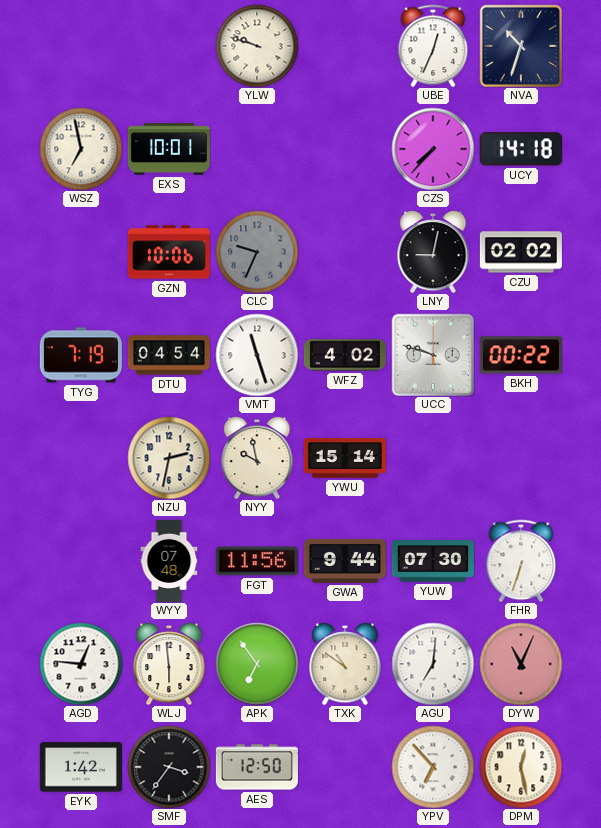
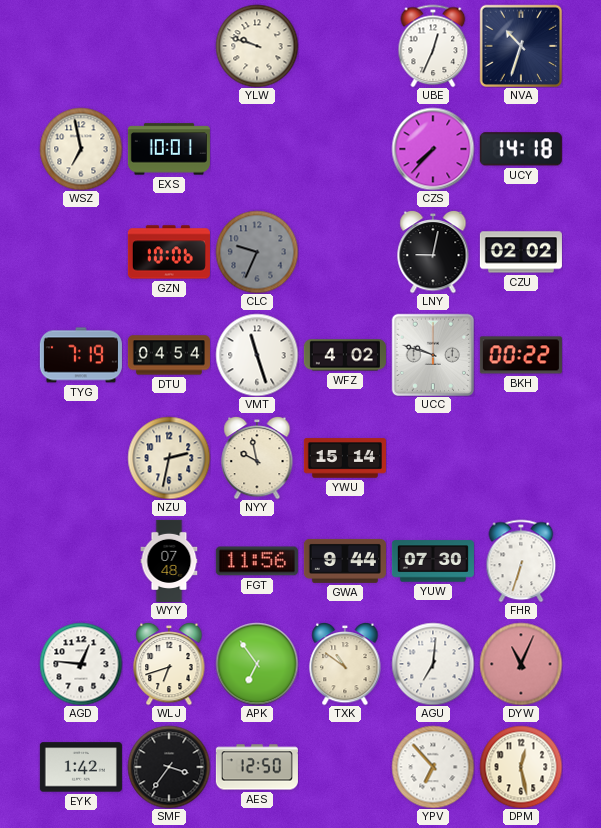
WLJ: 5:59 -> 6:42
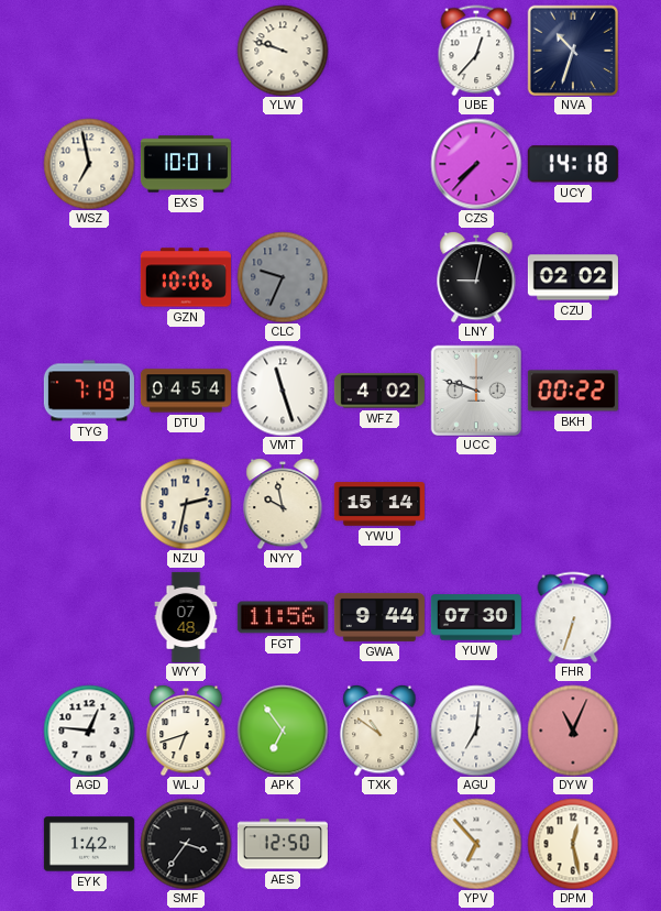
UBE: 12:34 -> 12:37
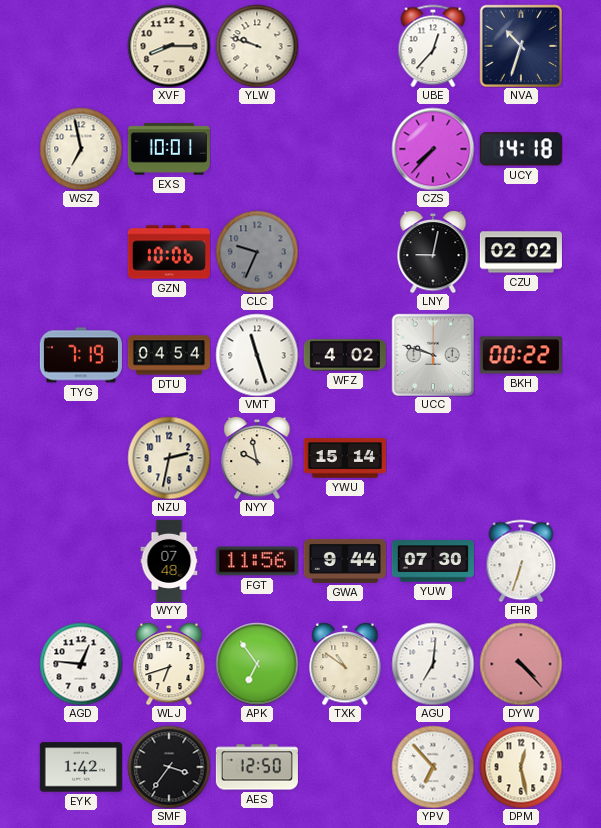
XVF: none -> 8:15
DYW: 11:04 -> 4:23
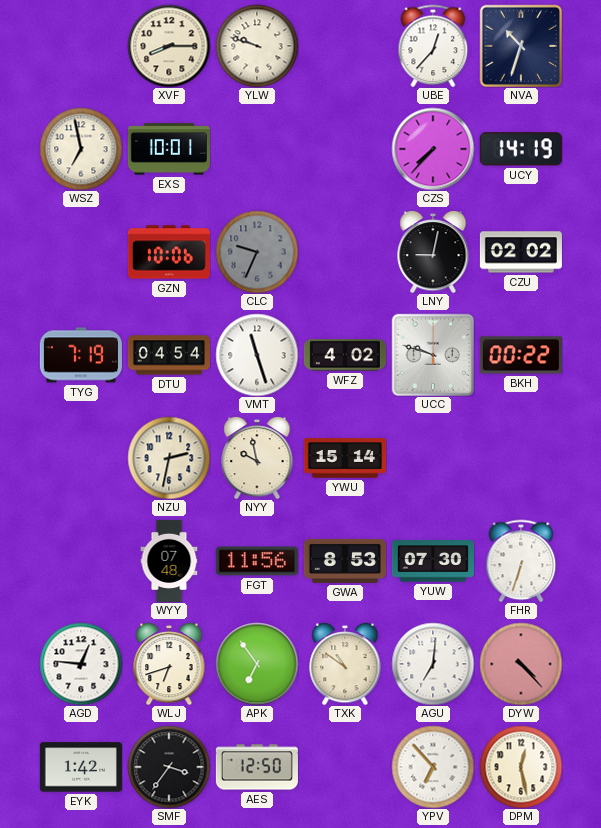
UCY: 14:18 -> 14:19
GWA: 9:44 -> 8:53
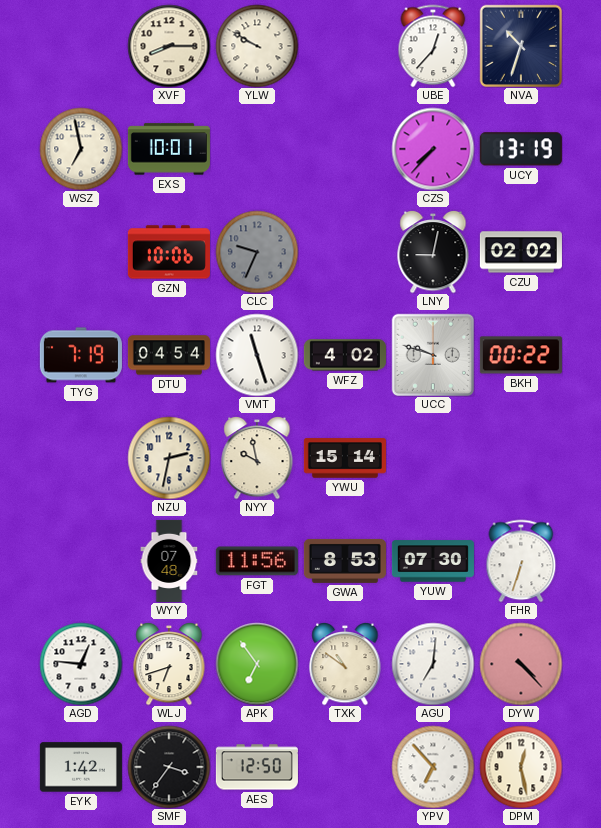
YLW: 9:48 -> 9:50
UCY: 14:19 -> 13:19
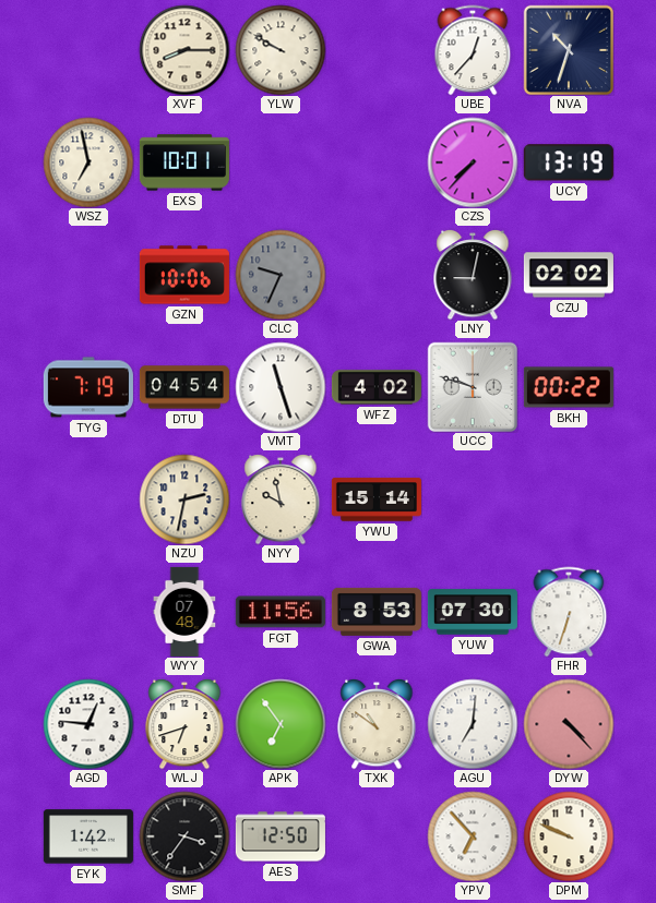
DPM: 12:28 -> 9:49
